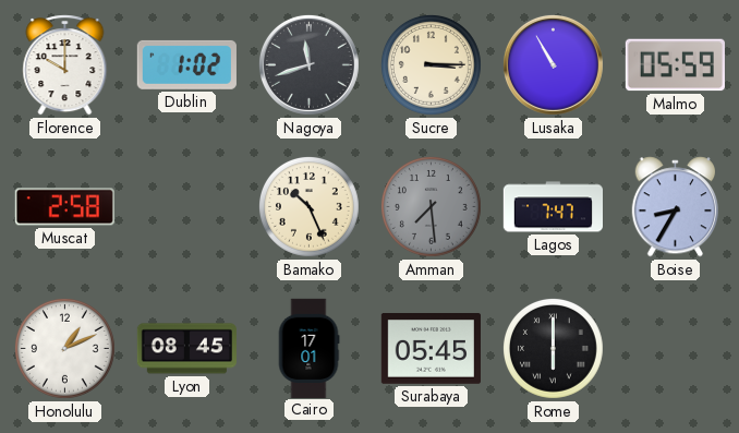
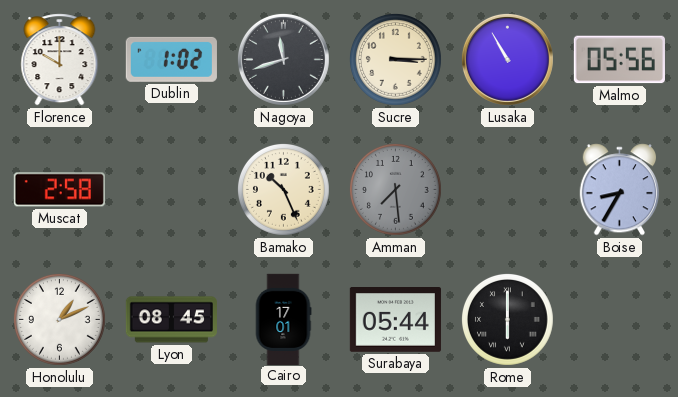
Malmo: 05:59 -> 05:56
Lagos: 7:47 -> none
Surabaya: 05:45 -> 05:44
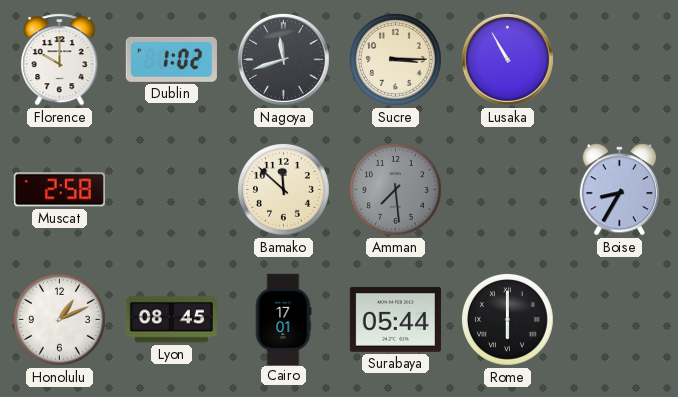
Malmo: 05:56 -> none
Bamako: 10:26 -> 11:52
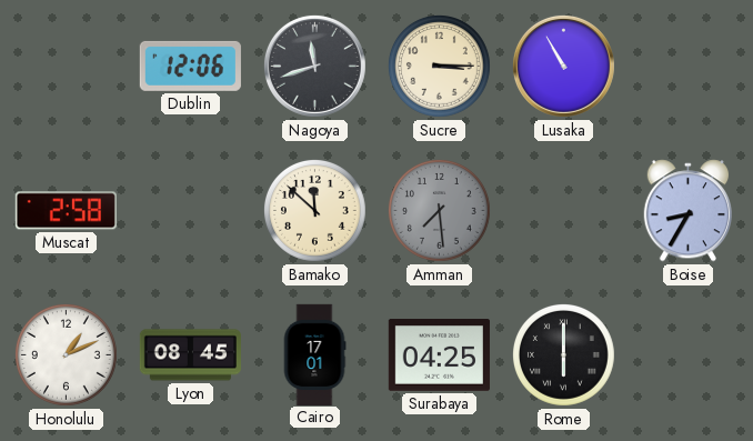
Florence: 10:00 -> none
Dublin: 1:02 -> 12:06
Surabaya: 05:44 -> 04:25
